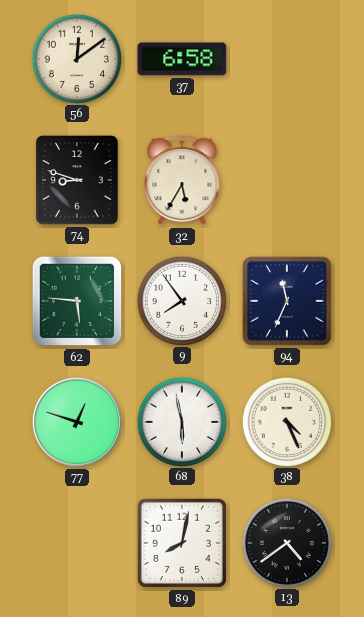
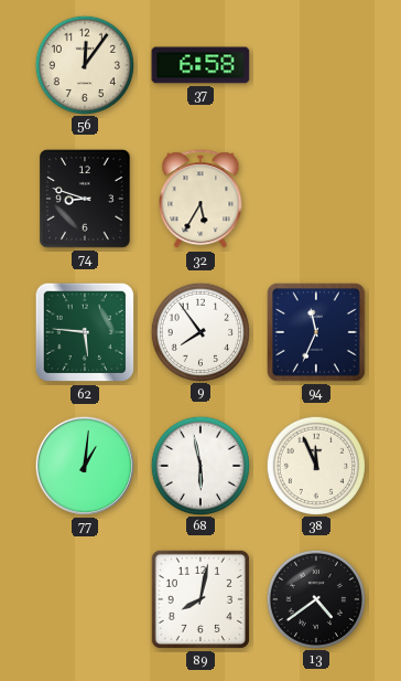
56: 12:09 -> 12:06
77: 12:48 -> 1:01
38: 4:26 -> 11:56
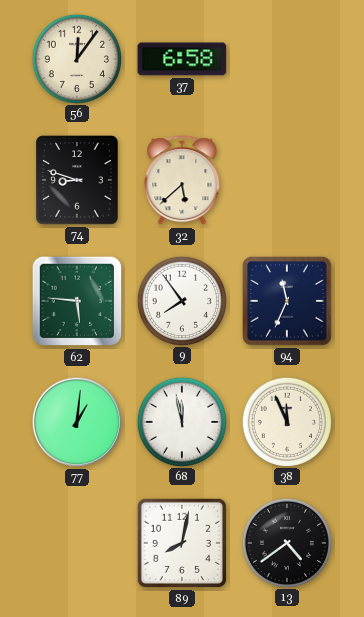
32: 5:35 -> 5:38
68: 5:58 -> 11:58
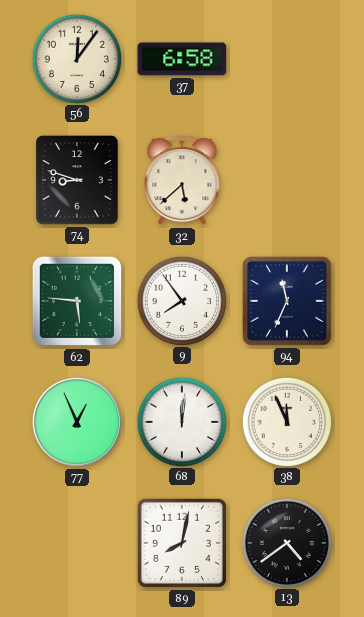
77: 1:01 -> 12:56
68: 11:58 -> 12:01
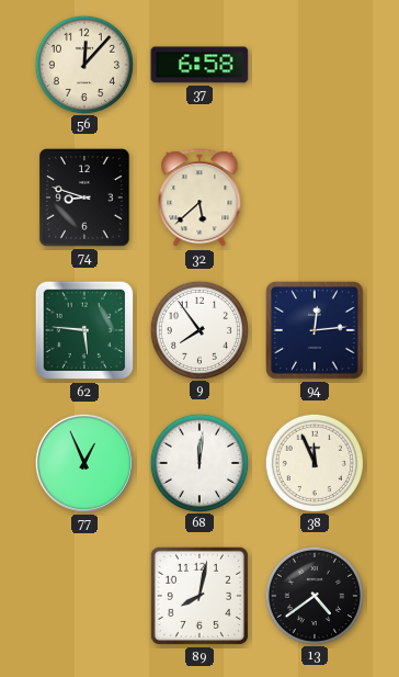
56: 12:06 -> 12:07
94: 11:34 -> 12:14
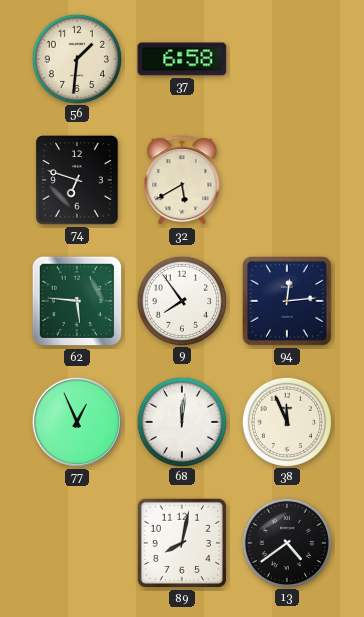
56: 12:07 -> 1:31
74: 8:48 -> 6:48
32: 5:38 -> 5:40
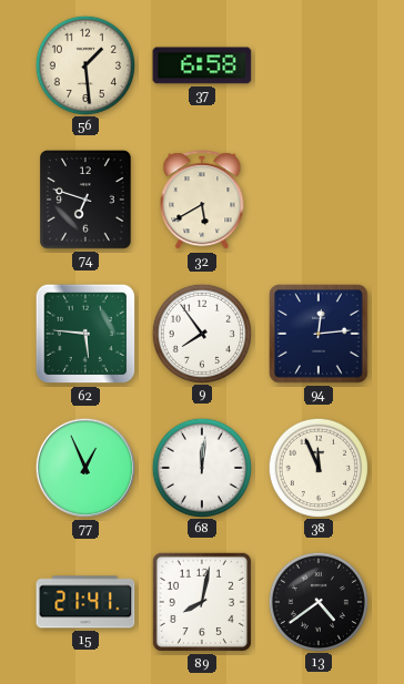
56: 1:31 -> 1:29
15: none -> 21:41
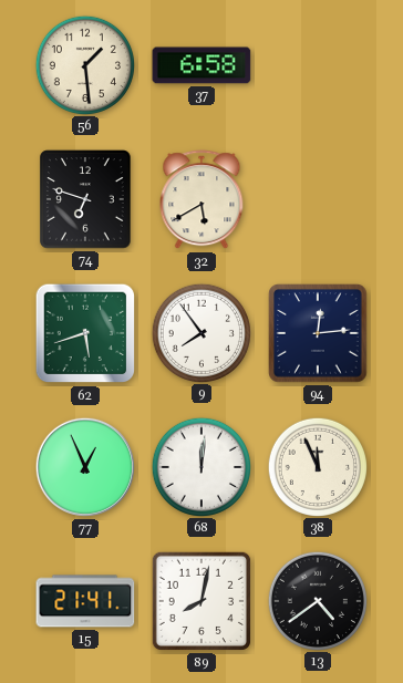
62: 5:46 -> 5:42
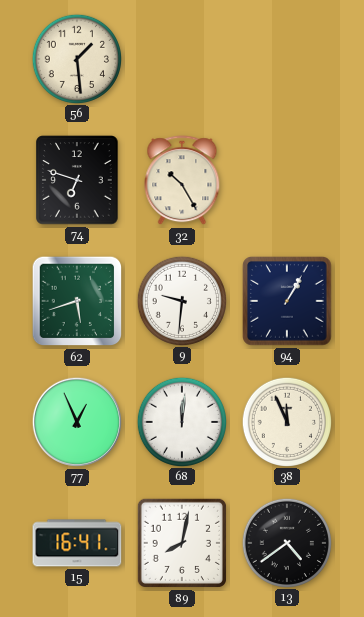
37: 6:58 -> none
32: 5:40 -> 10:25
9: 7:54 -> 9:31
94: 12:14 -> 1:05
15: 21:41 -> 16:41
